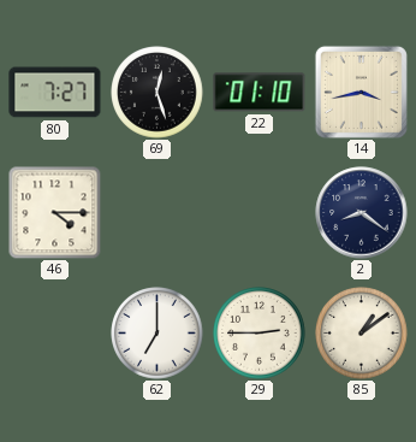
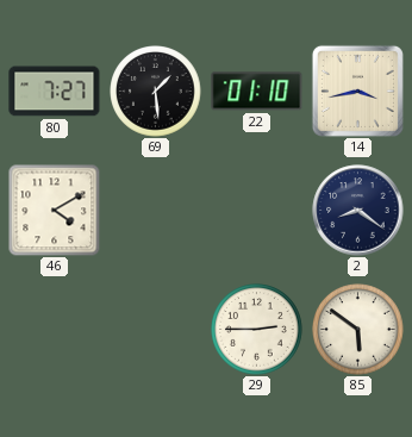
69: 12:27 -> 1:29
46: 4:15 -> 4:10
62: 7:00 -> none
85: 1:09 -> 5:51
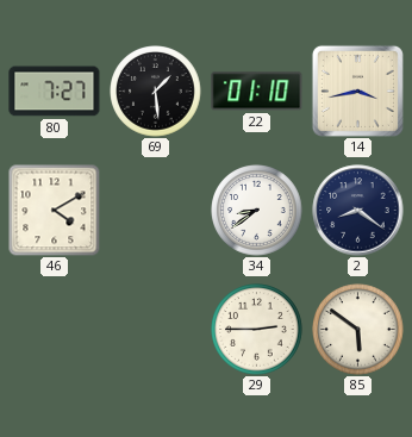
34: none -> 8:39
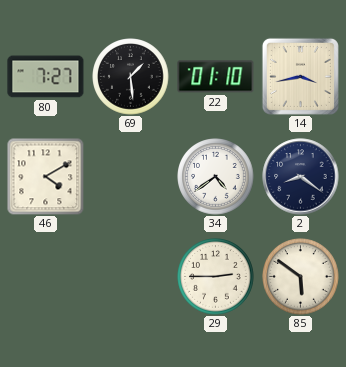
34: 8:39 -> 4:39
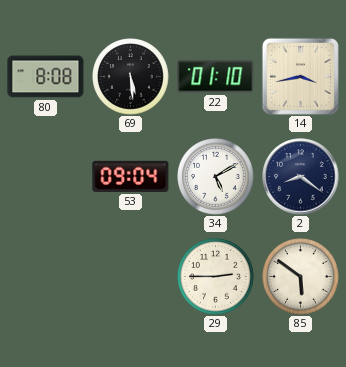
80: 7:27 -> 8:08
69: 1:29 -> 5:29
46: 4:10 -> none
53: none -> 09:04
34: 4:39 -> 5:10
